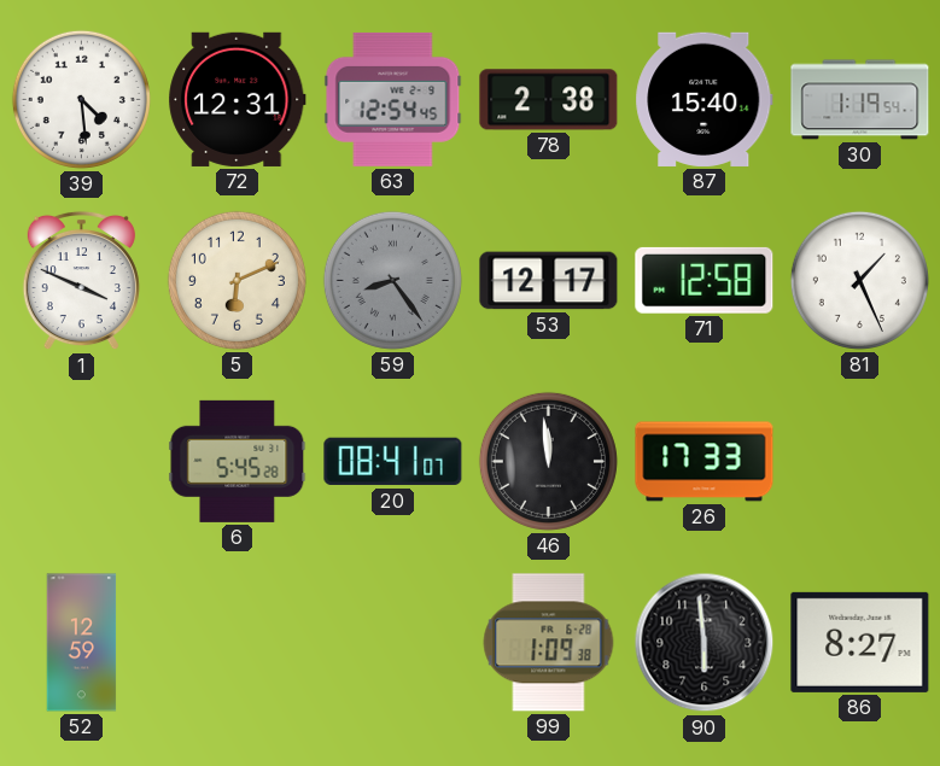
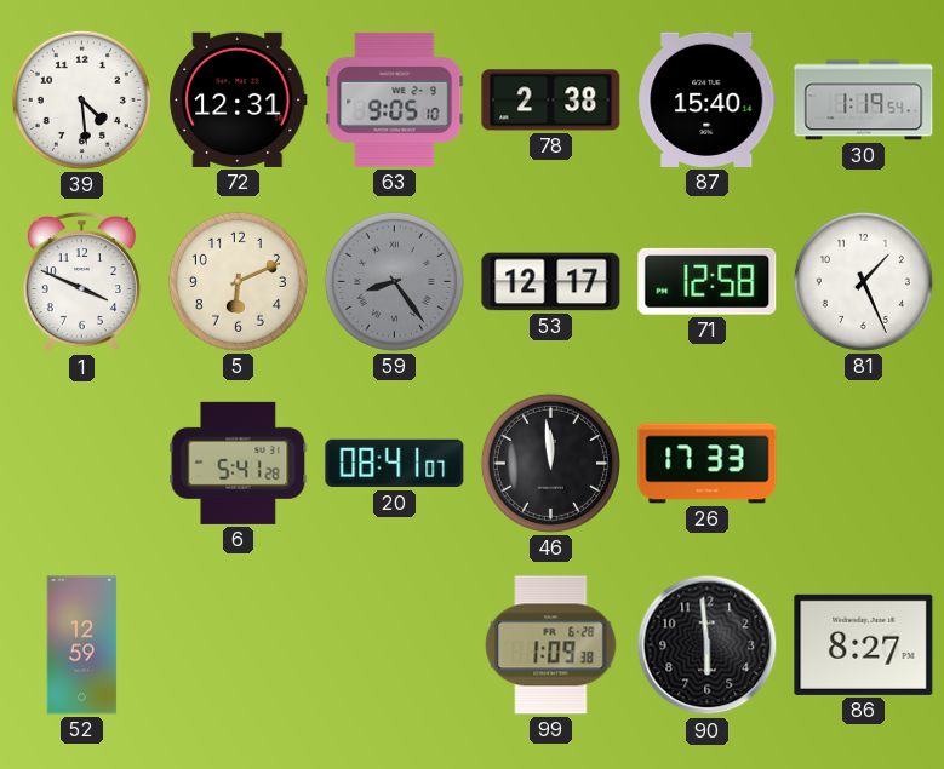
63: 12:54 -> 9:05
6: 5:45 -> 5:41
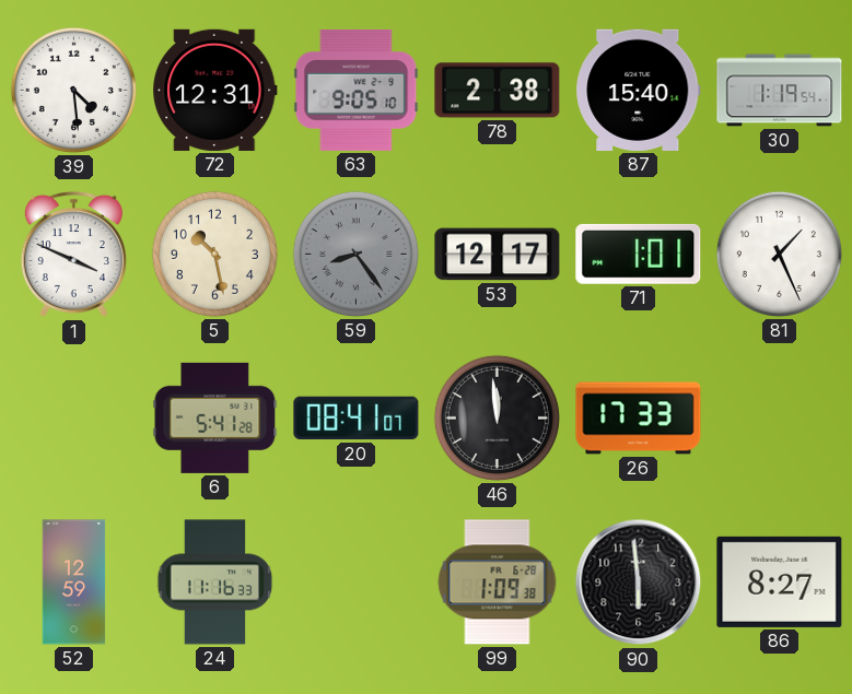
5: 6:11 -> 10:28
71: 12:58 -> 1:01
24: none -> 11:16
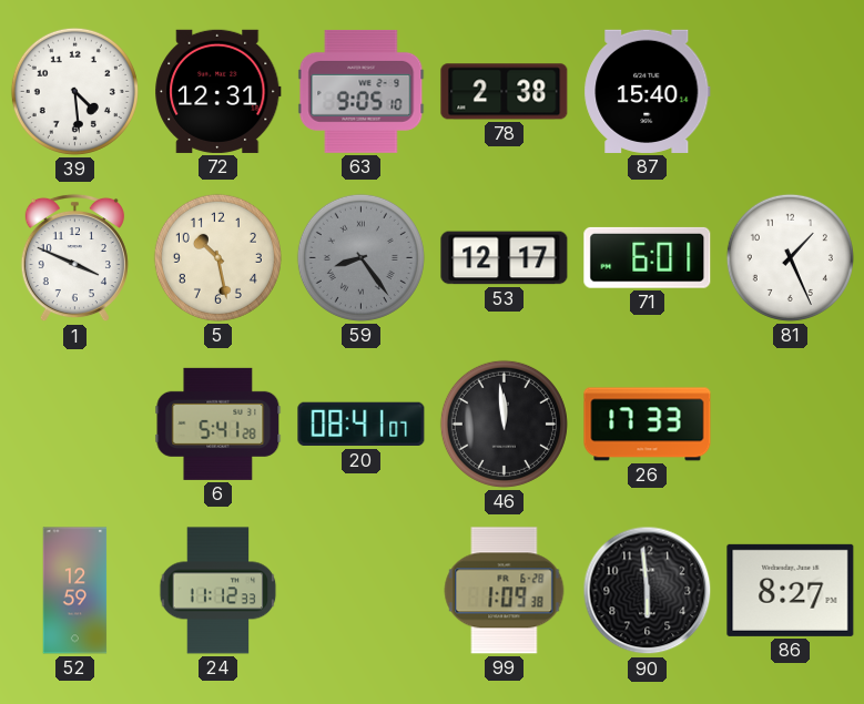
30: 1:19 -> none
71: 1:01 -> 6:01
24: 11:16 -> 11:12
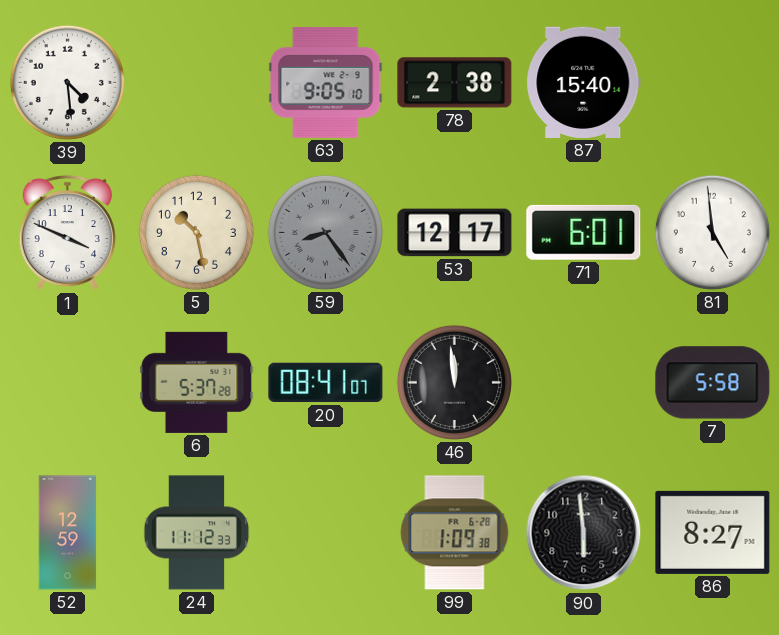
72: 12:31 -> none
81: 1:26 -> 4:59
6: 5:41 -> 5:37
26: 17:33 -> none
7: none -> 5:58
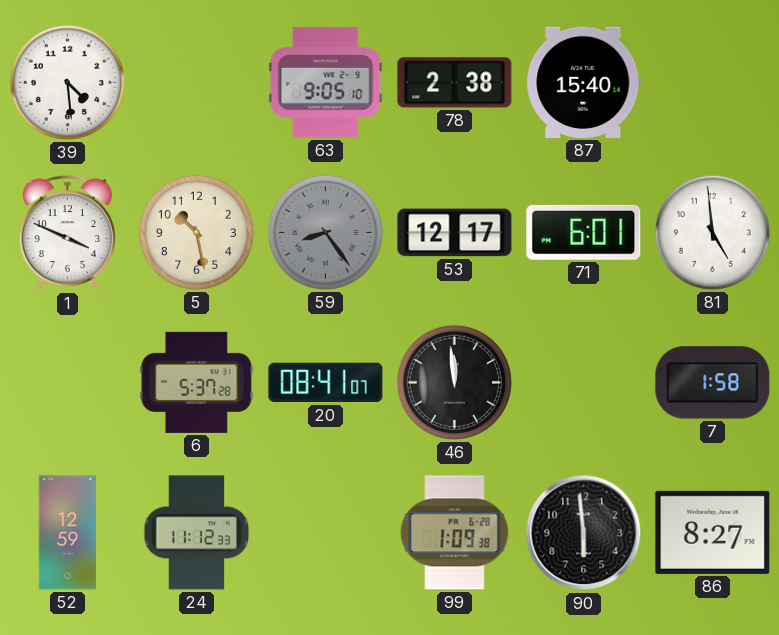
7: 5:58 -> 1:58
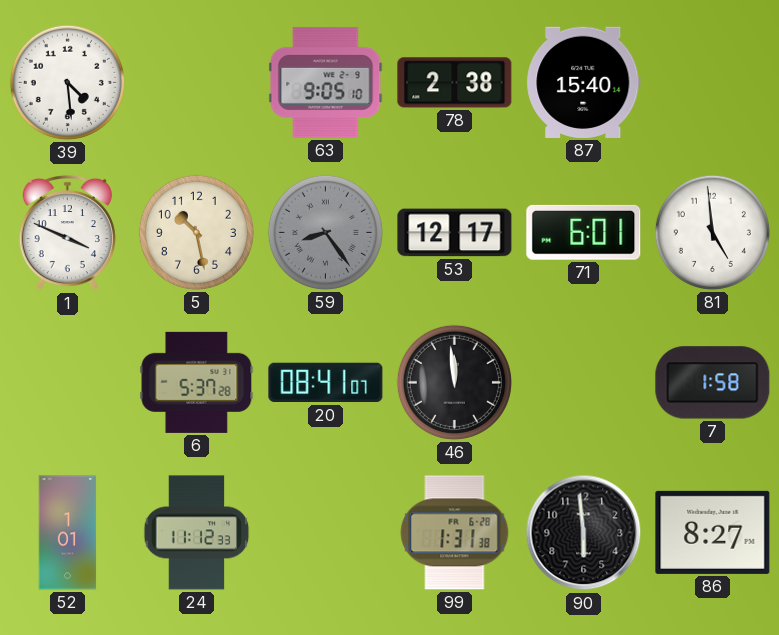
52: 12:59 -> 1:01
99: 1:09 -> 1:31
